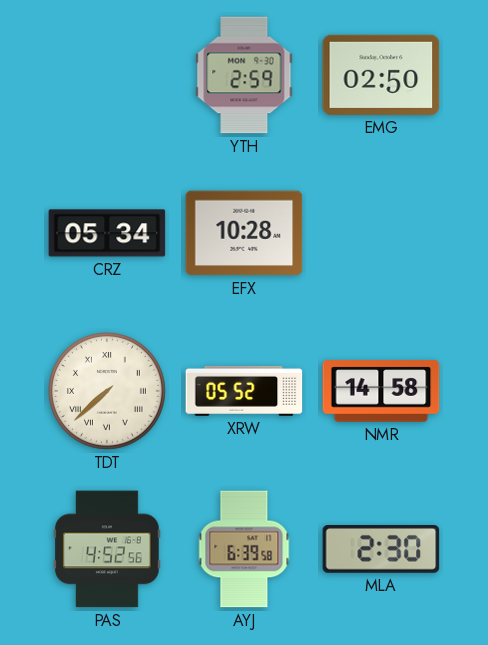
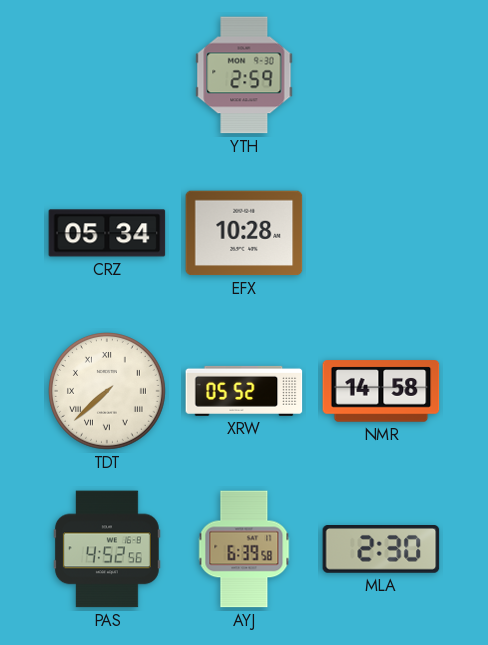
EMG: 02:50 -> none
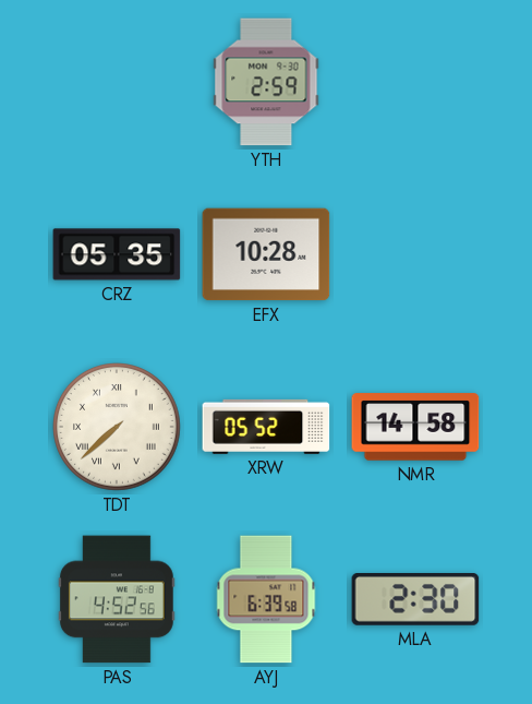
CRZ: 05:34 -> 05:35
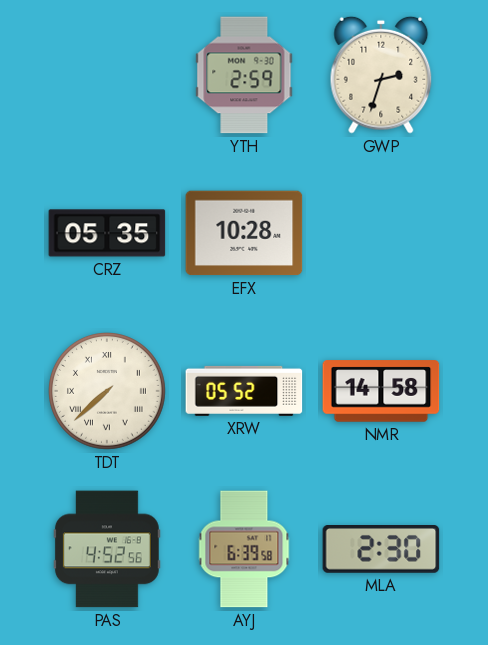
GWP: none -> 2:33
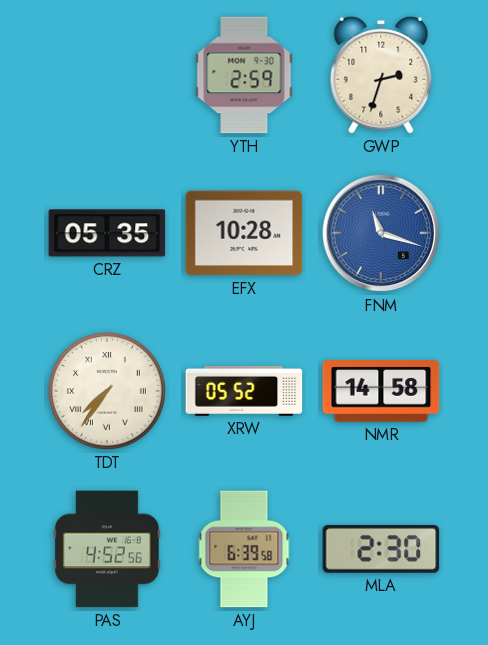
FNM: none -> 11:18
TDT: 7:38 -> 7:36
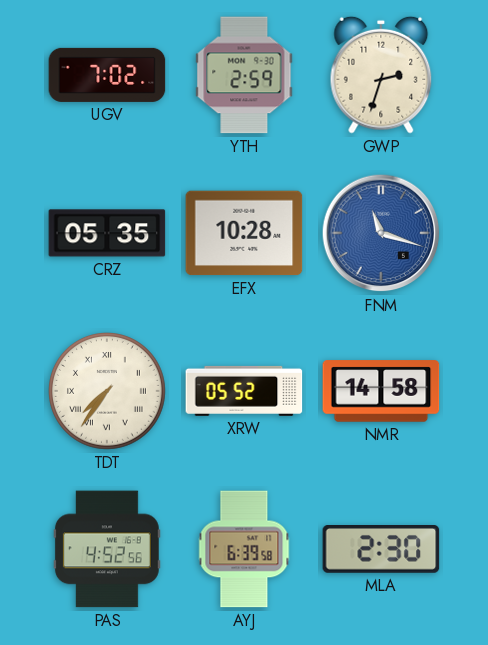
UGV: none -> 7:02
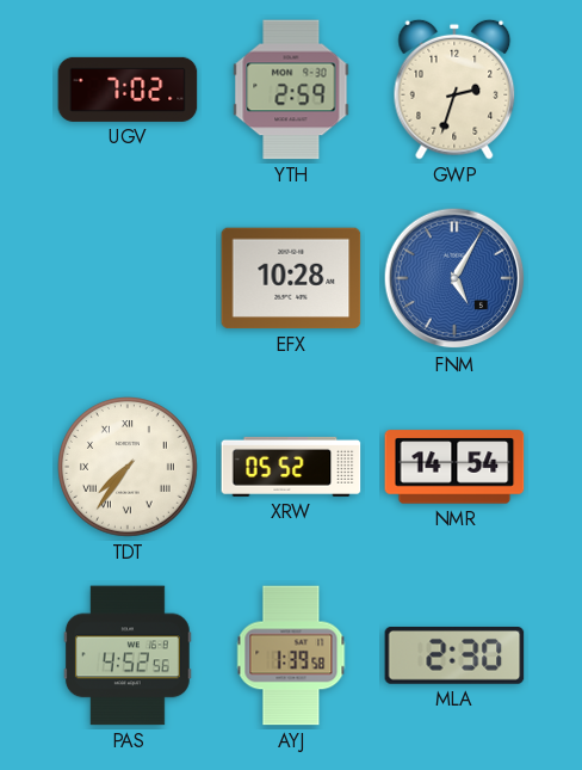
CRZ: 05:35 -> none
FNM: 11:18 -> 5:05
NMR: 14:58 -> 14:54
AYJ: 6:39 -> 1:39
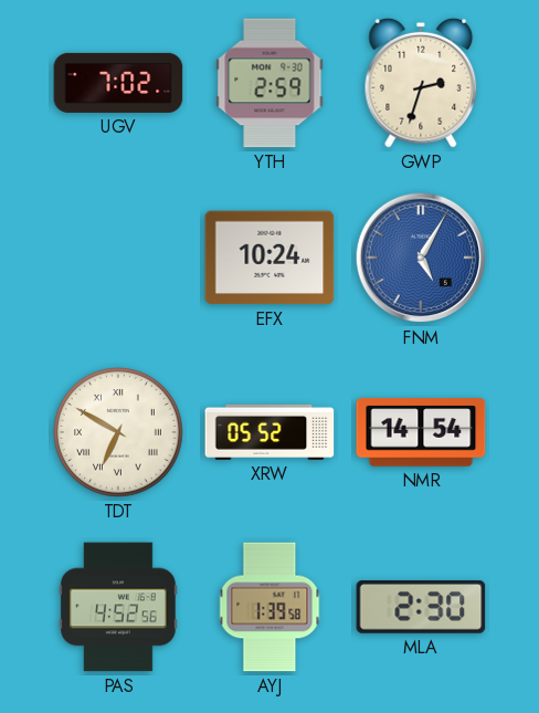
EFX: 10:28 -> 10:24
TDT: 7:36 -> 6:50
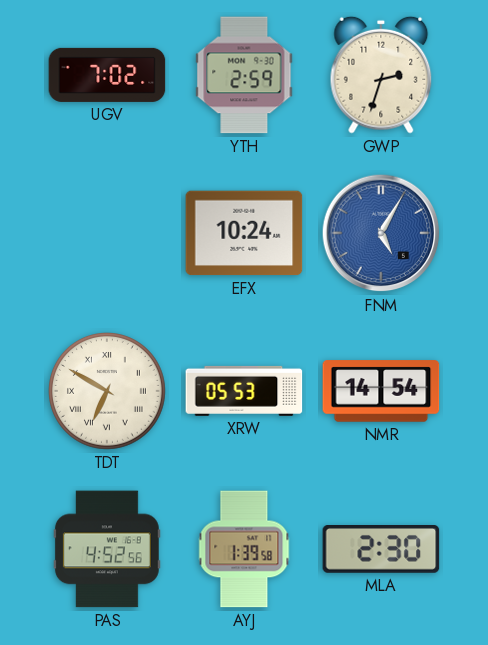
XRW: 05:52 -> 05:53
